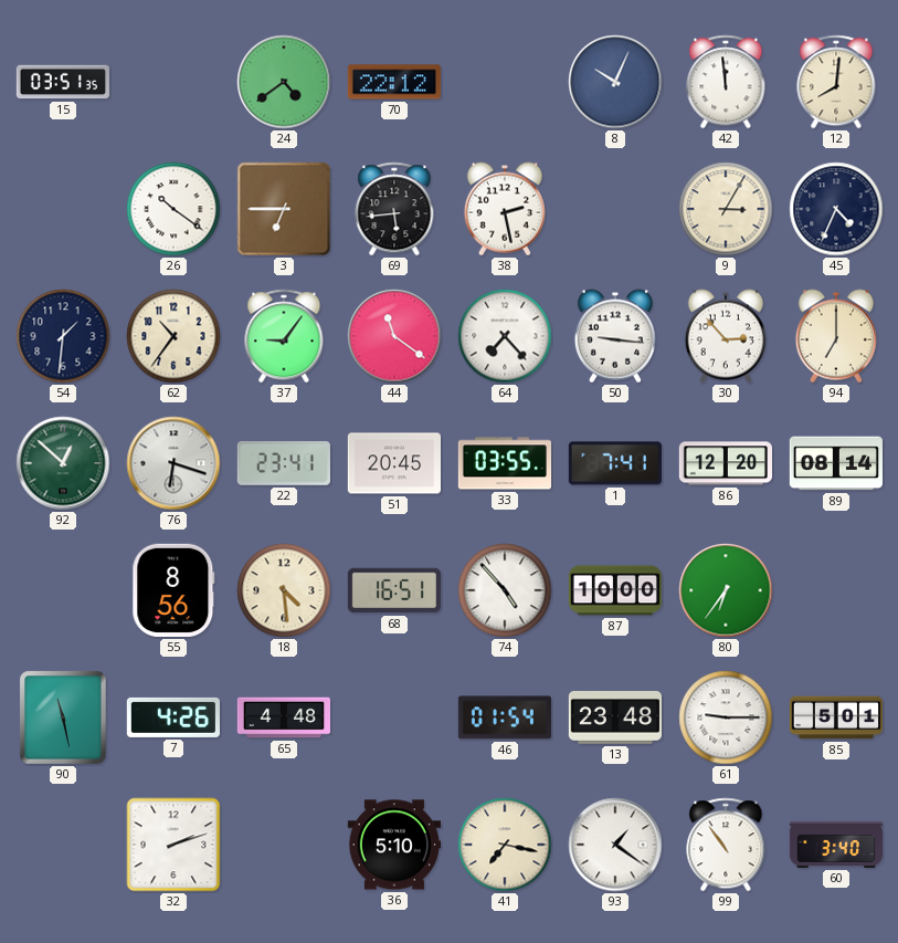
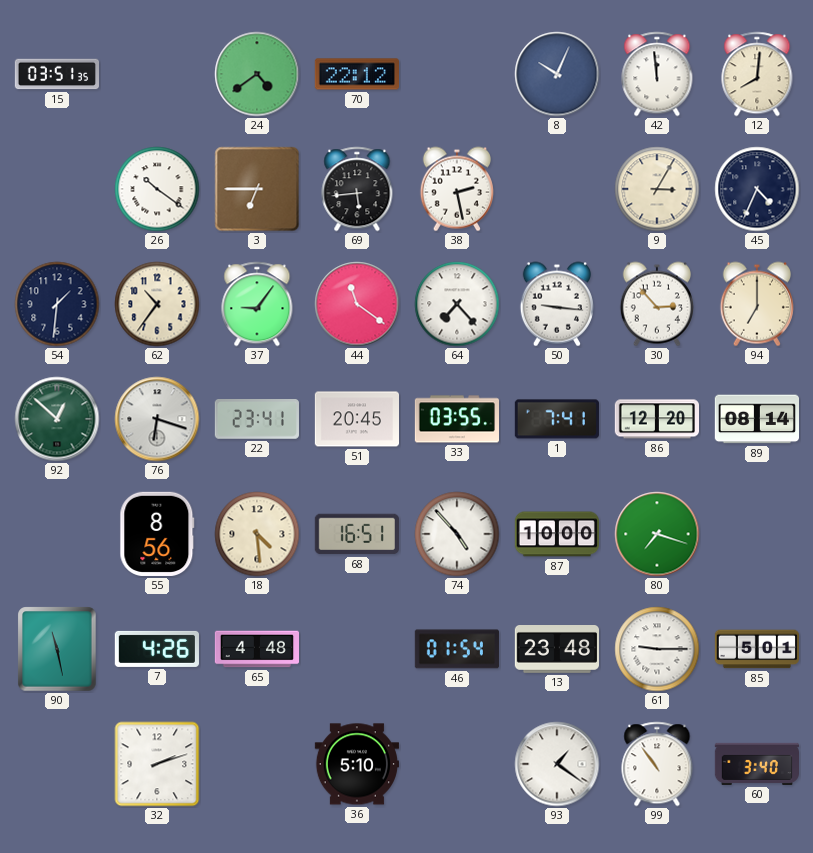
80: 6:36 -> 7:18
41: 7:17 -> none
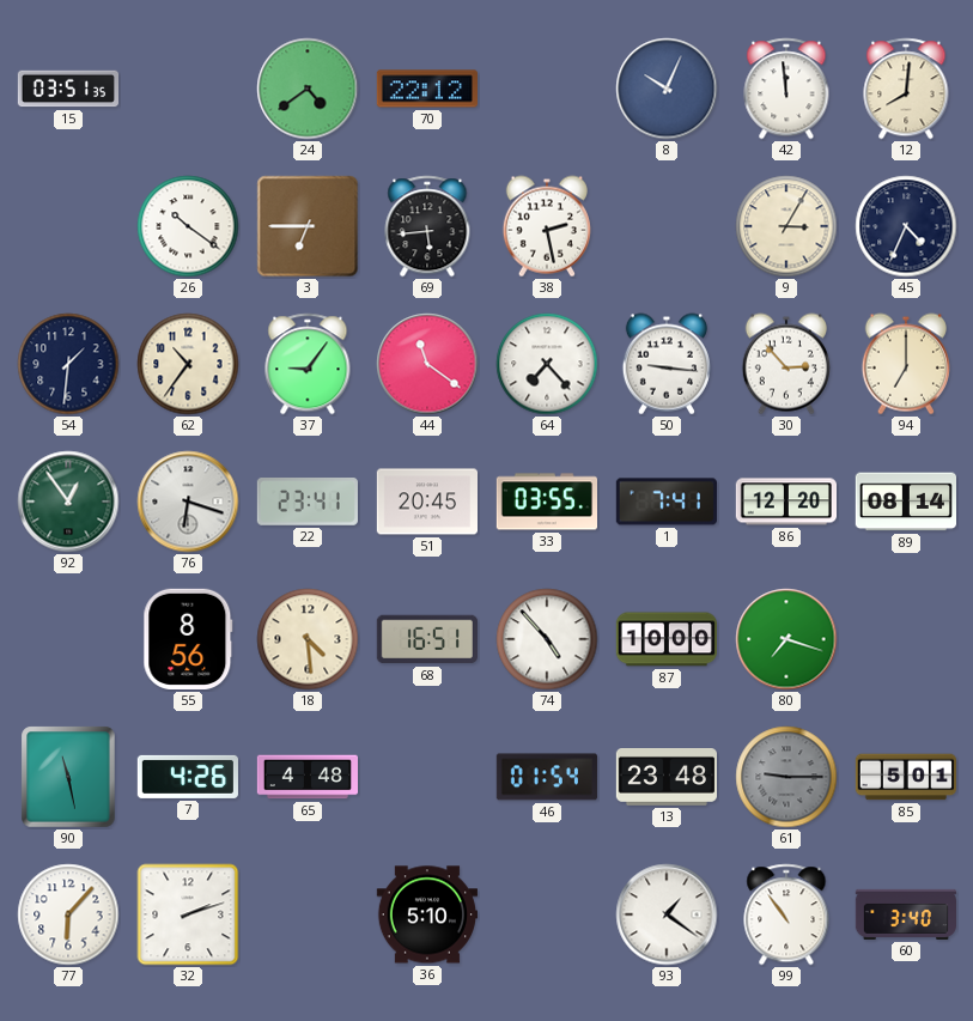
92: 12:52 -> 12:54
61 dial: white -> grey
77: none -> 6:07
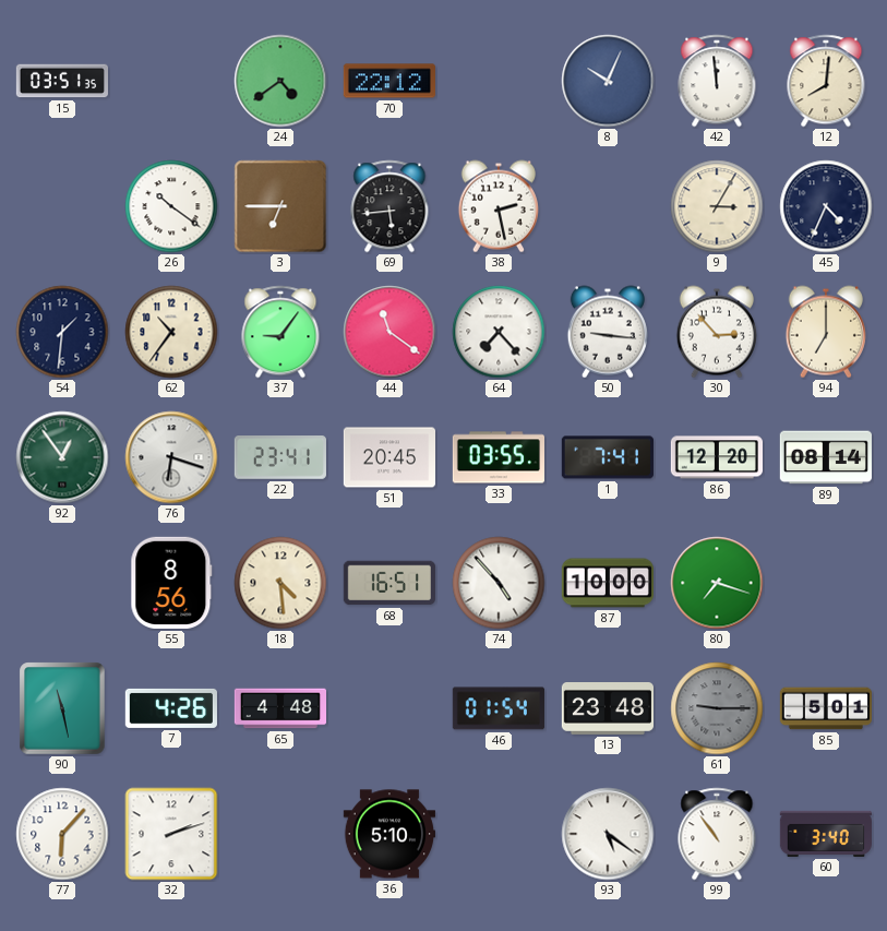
93: 1:21 -> 5:21
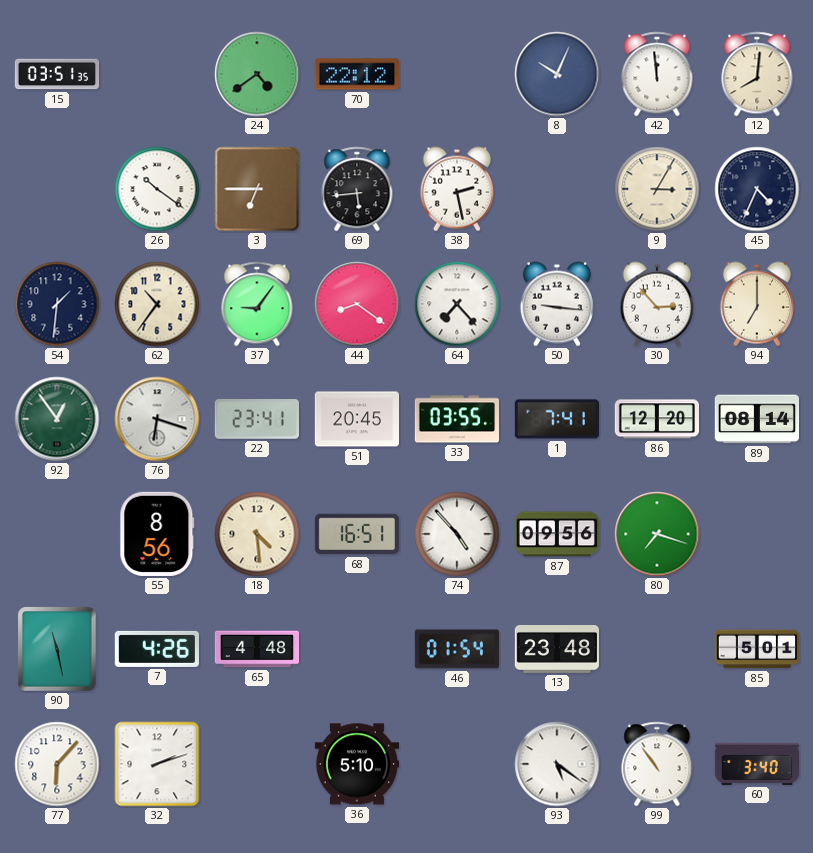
44: 11:21 -> 8:21
87: 10:00 -> 09:56
61: 9:15 -> none
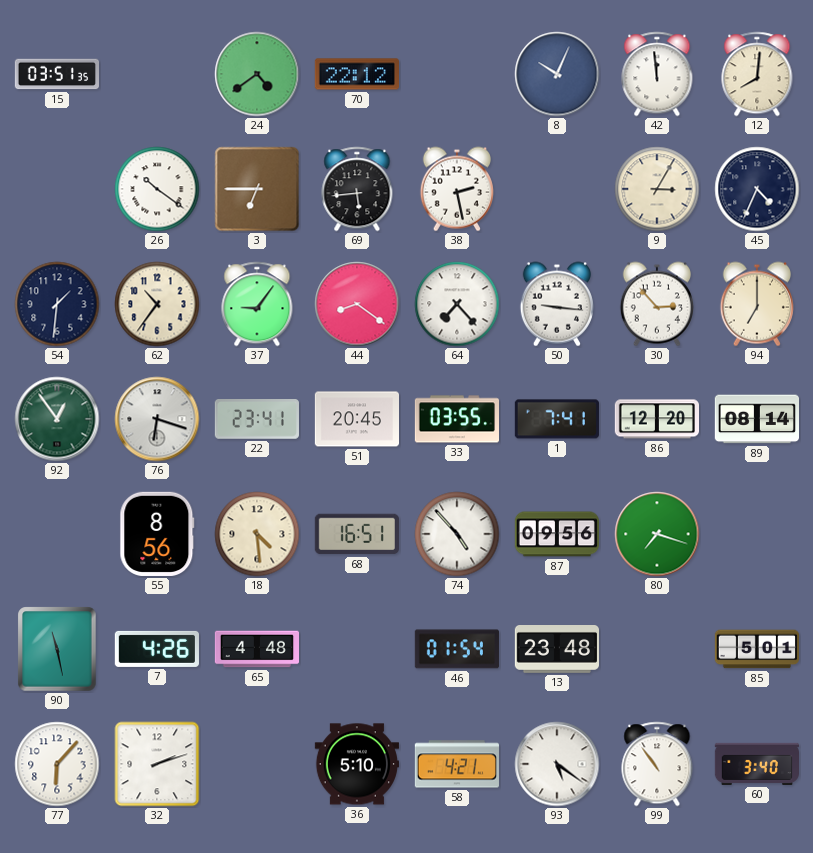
58: none -> 4:21
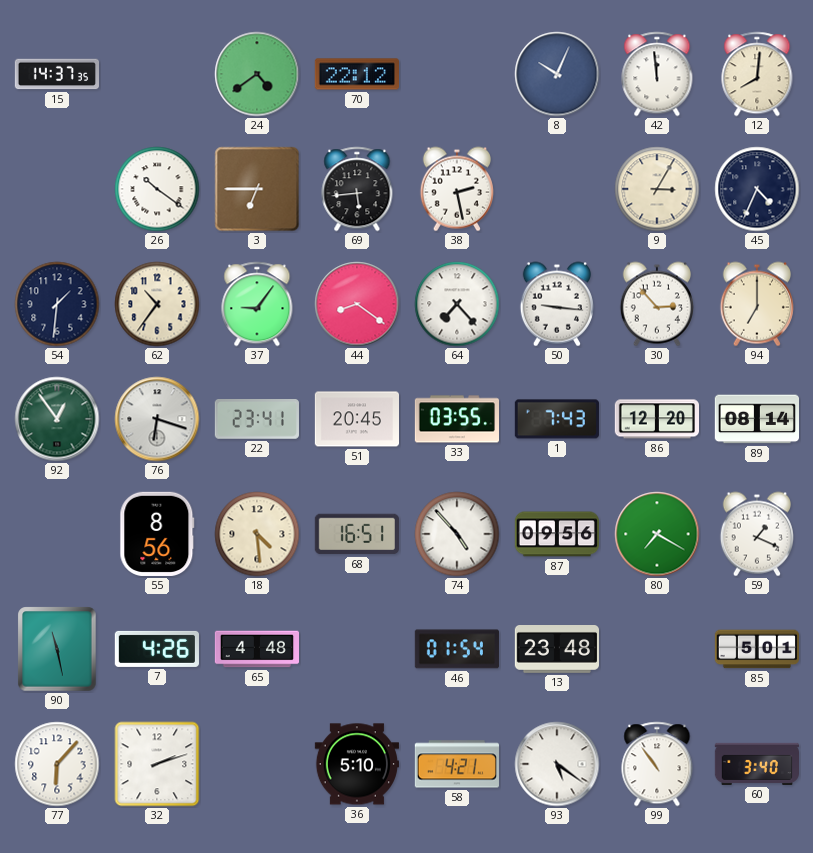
15: 03:51 -> 14:37
1: 7:41 -> 7:43
80: 7:18 -> 7:20
59: none -> 1:19
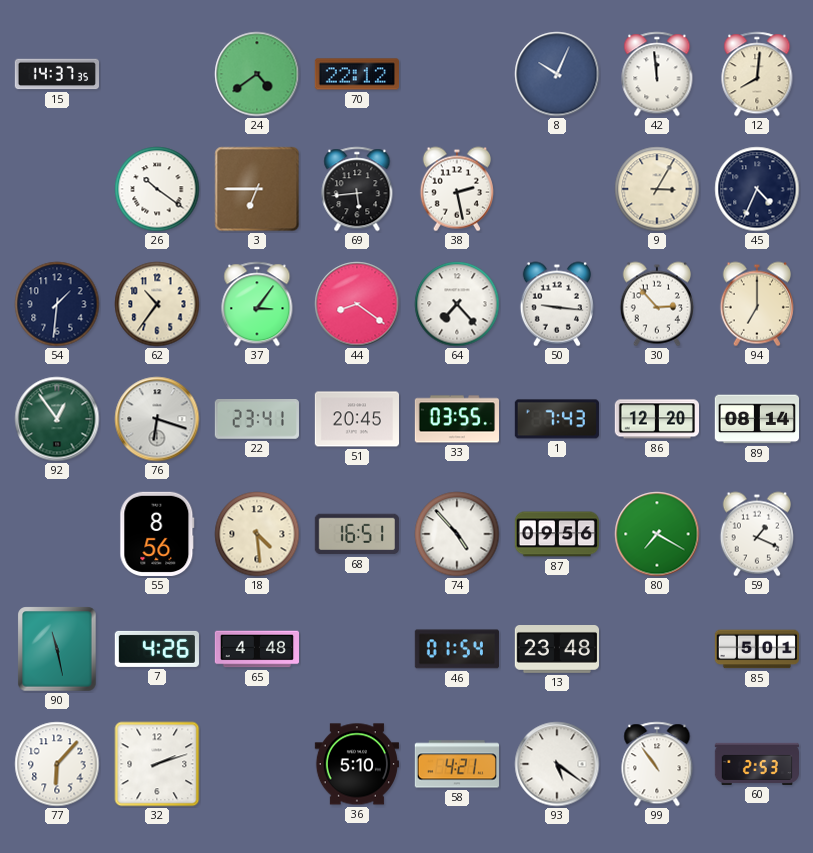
37: 9:06 -> 3:06
60: 3:40 -> 2:53
